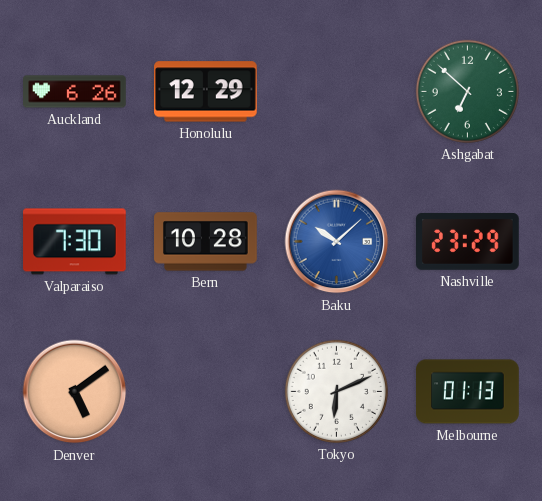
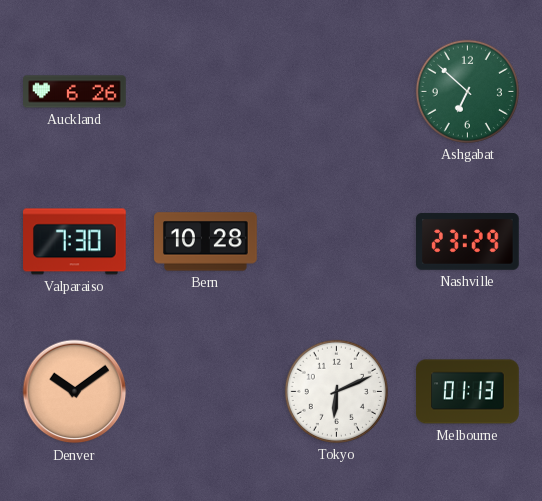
Honolulu: 12:29 -> none
Baku: 10:08 -> none
Denver: 5:09 -> 10:09
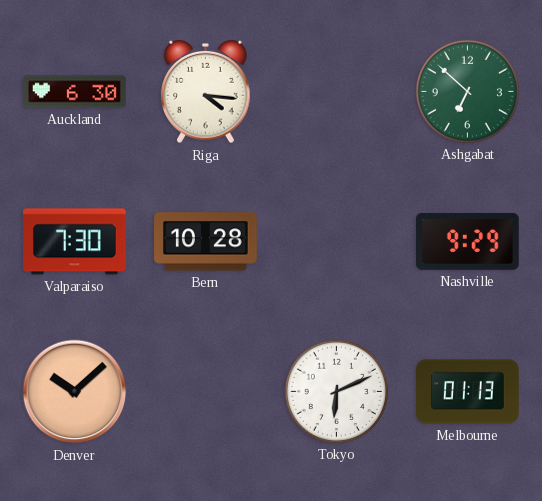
Auckland: 6:26 -> 6:30
Riga: none -> 4:16
Nashville: 23:29 -> 9:29
Denver: 10:09 -> 10:08
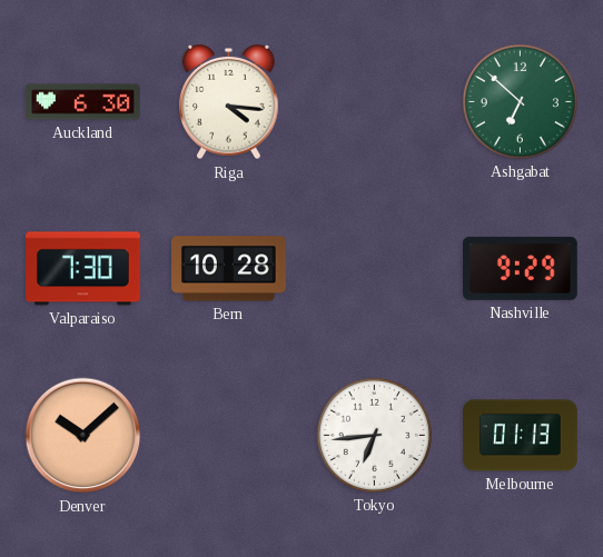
Tokyo: 6:11 -> 6:44
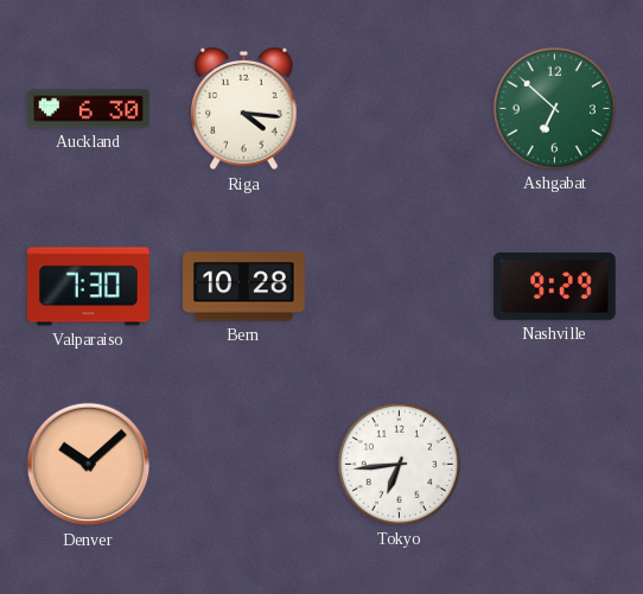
Melbourne: 01:13 -> none
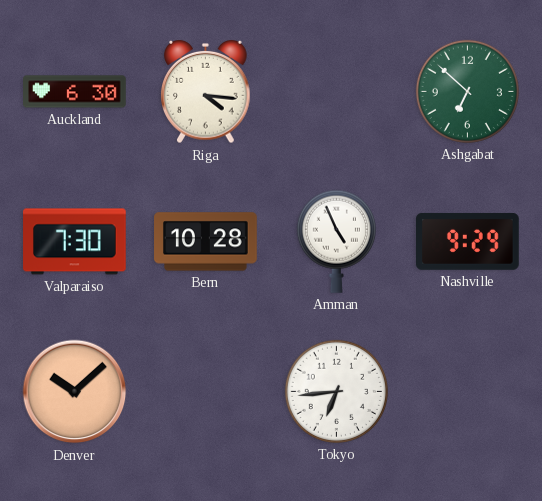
Amman: none -> 4:56
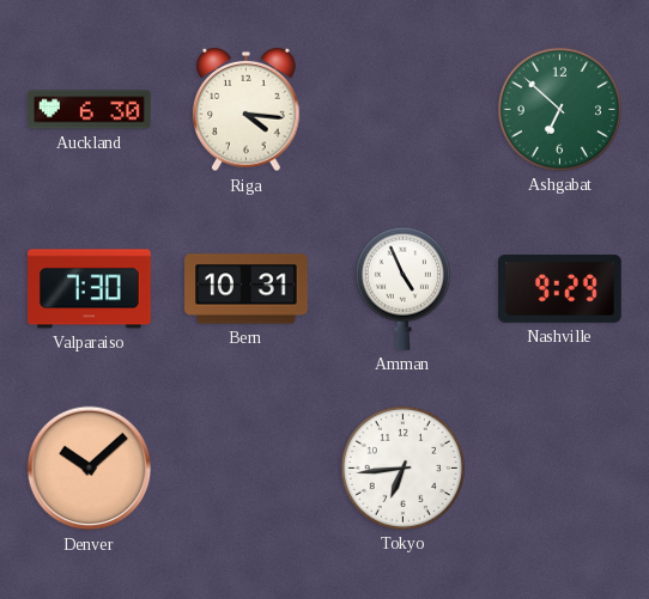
Bern: 10:28 -> 10:31
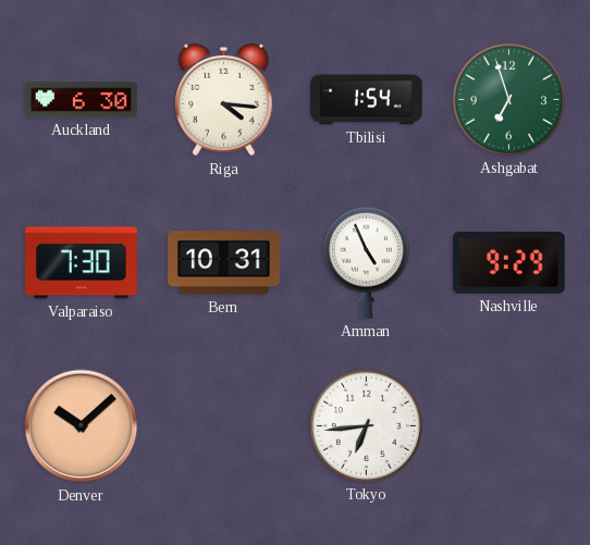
Tbilisi: none -> 1:54
Ashgabat: 6:52 -> 6:57
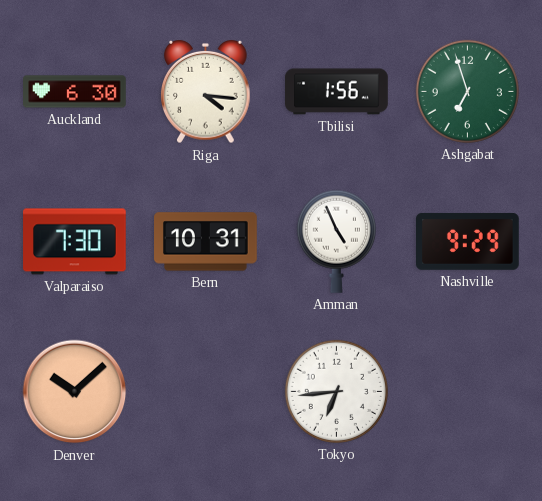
Tbilisi: 1:54 -> 1:56
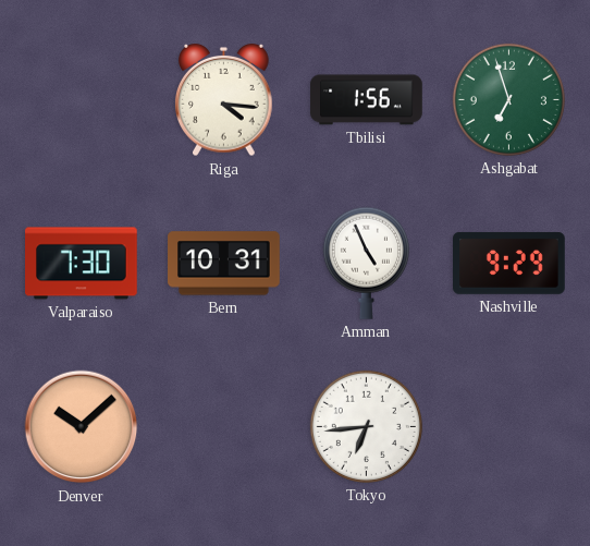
Auckland: 6:30 -> none
